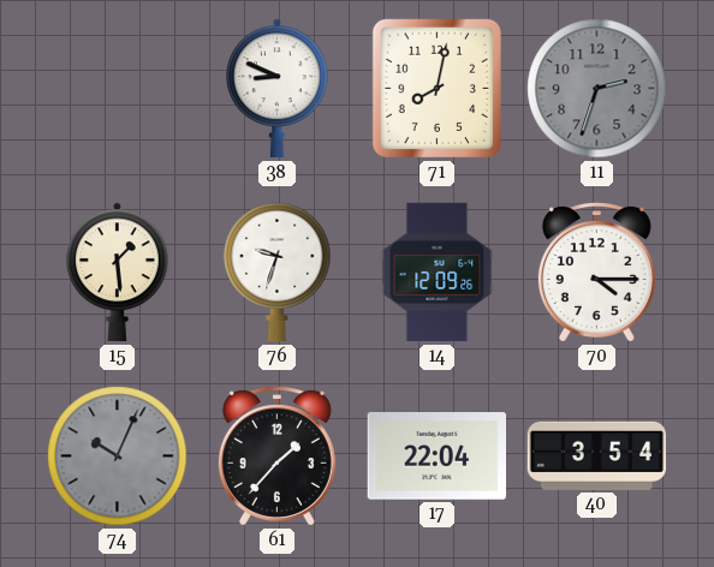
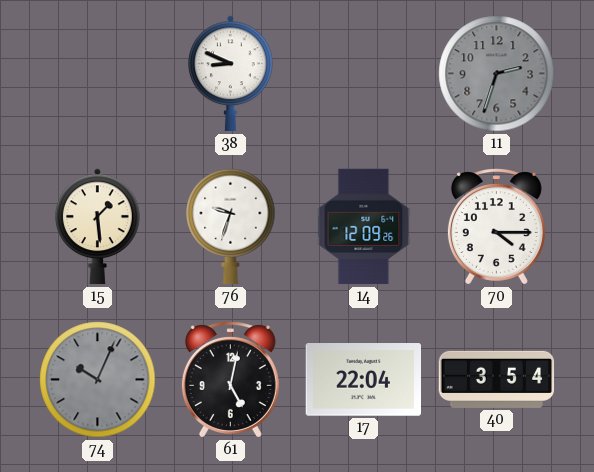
71: 8:02 -> none
61: 1:37 -> 5:02
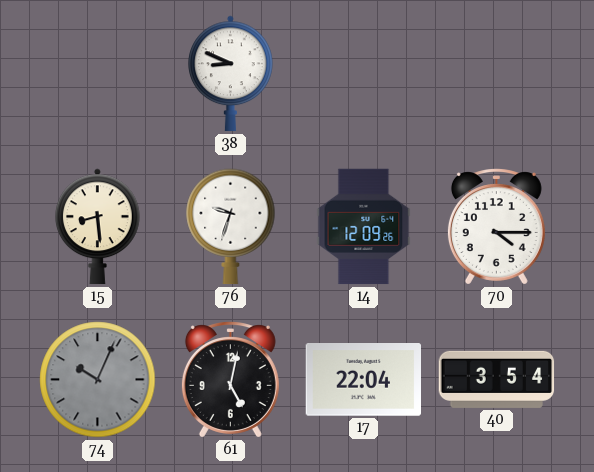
11: 2:33 -> none
15: 1:29 -> 8:29
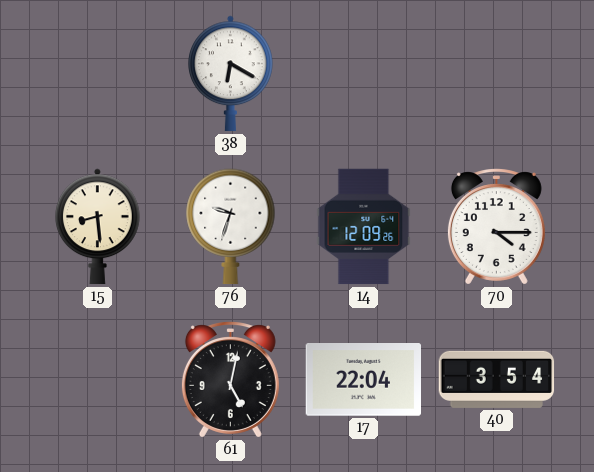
38: 8:49 -> 6:20
74: 10:04 -> none
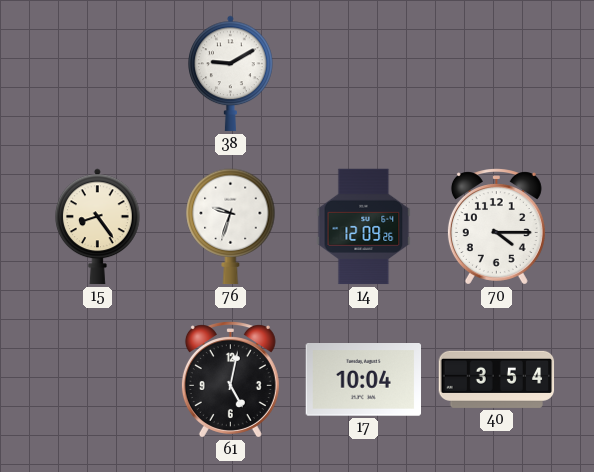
38: 6:20 -> 9:10
15: 8:29 -> 8:24
17: 22:04 -> 10:04
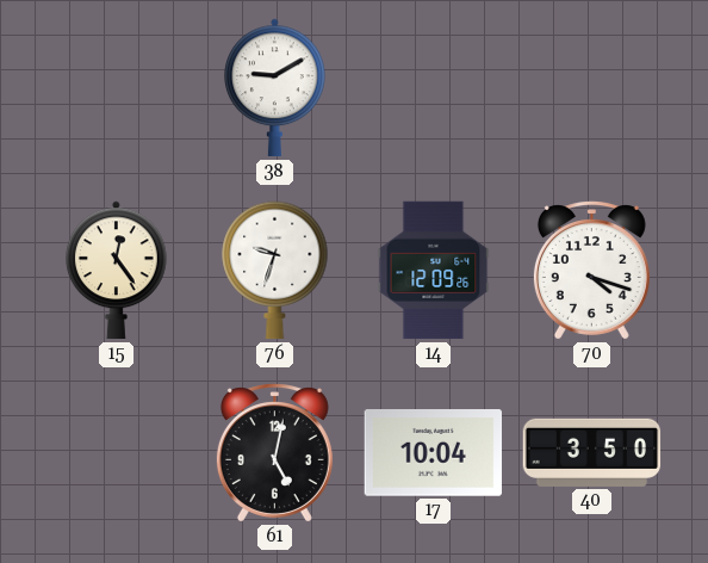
15: 8:24 -> 12:24
70: 4:15 -> 4:18
40: 3:54 -> 3:50
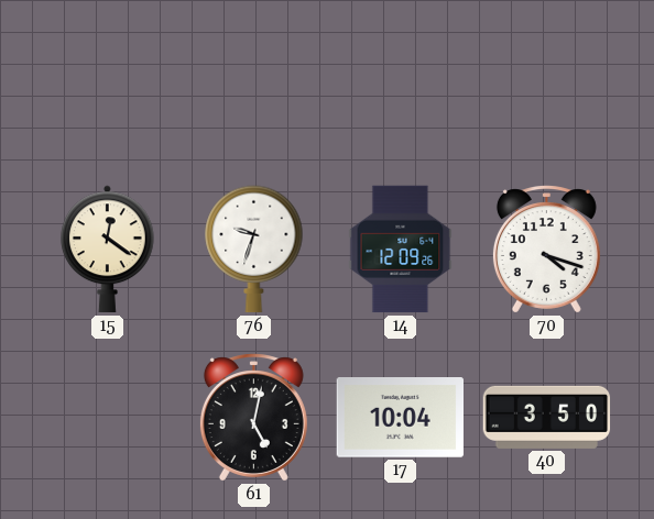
38: 9:10 -> none
15: 12:24 -> 12:21
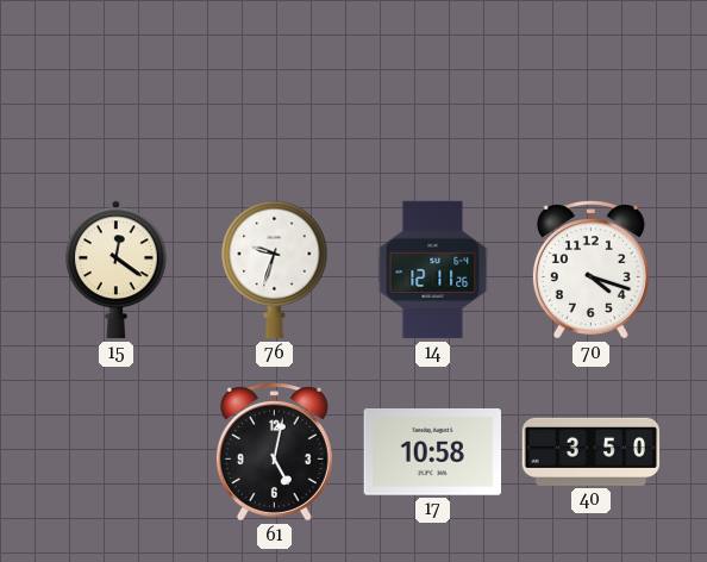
14: 12:09 -> 12:11
17: 10:04 -> 10:58
